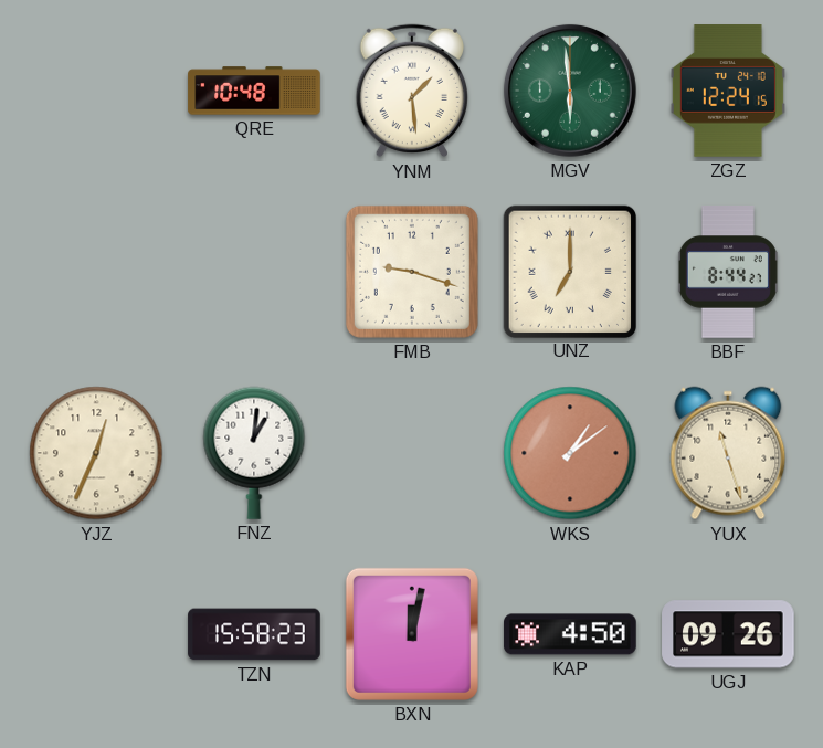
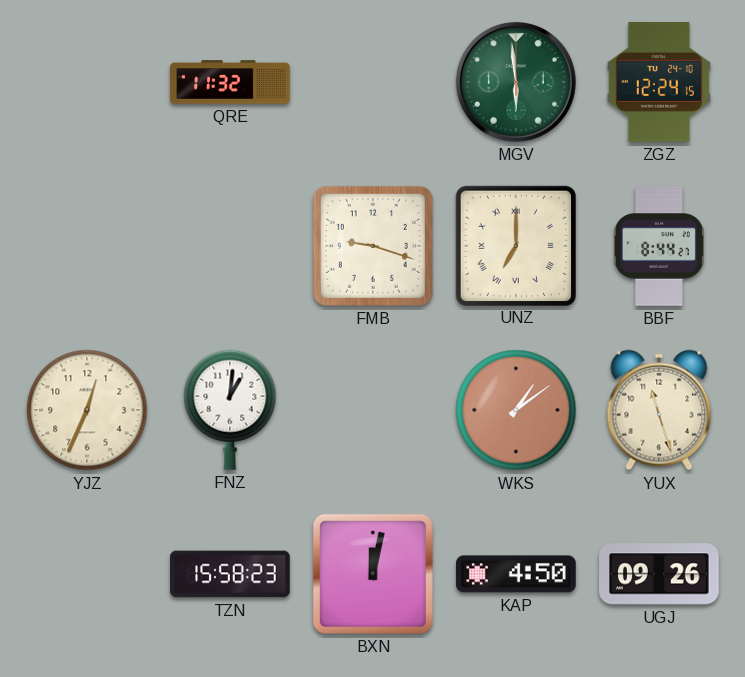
QRE: 10:48 -> 11:32
YNM: 1:29 -> none
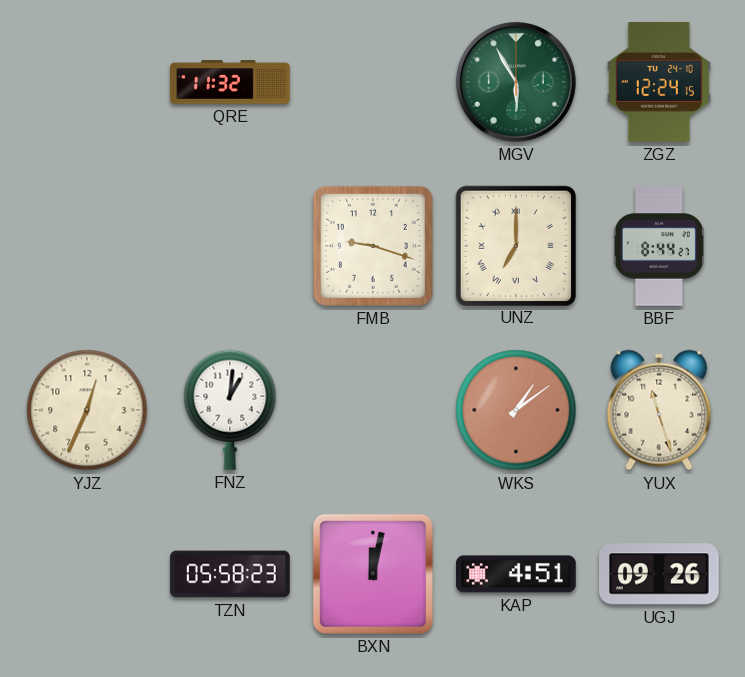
MGV: 5:59 -> 5:55
TZN: 15:58 -> 05:58
KAP: 4:50 -> 4:51
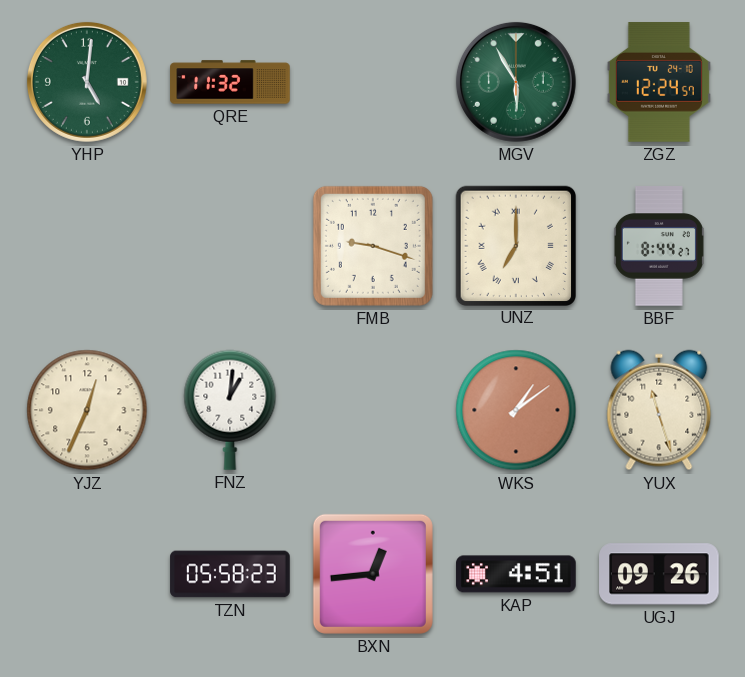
YHP: none -> 5:01
ZGZ: 12:24:15 -> 12:24:57
BXN: 12:02 -> 12:44
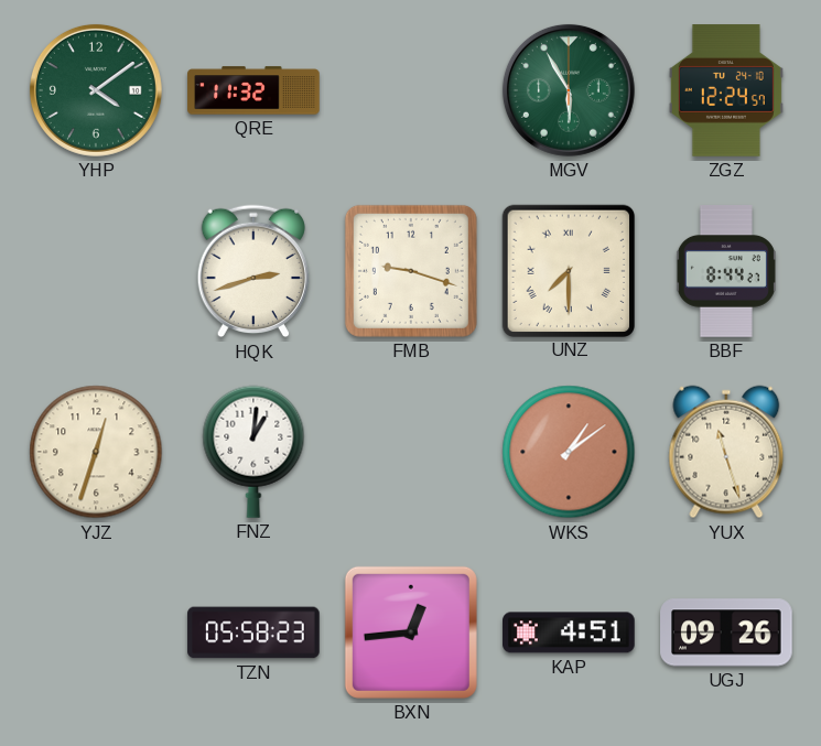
YHP: 5:01 -> 4:09
HQK: none -> 2:42
UNZ: 7:00 -> 7:30
YJZ: 12:34 -> 12:33
